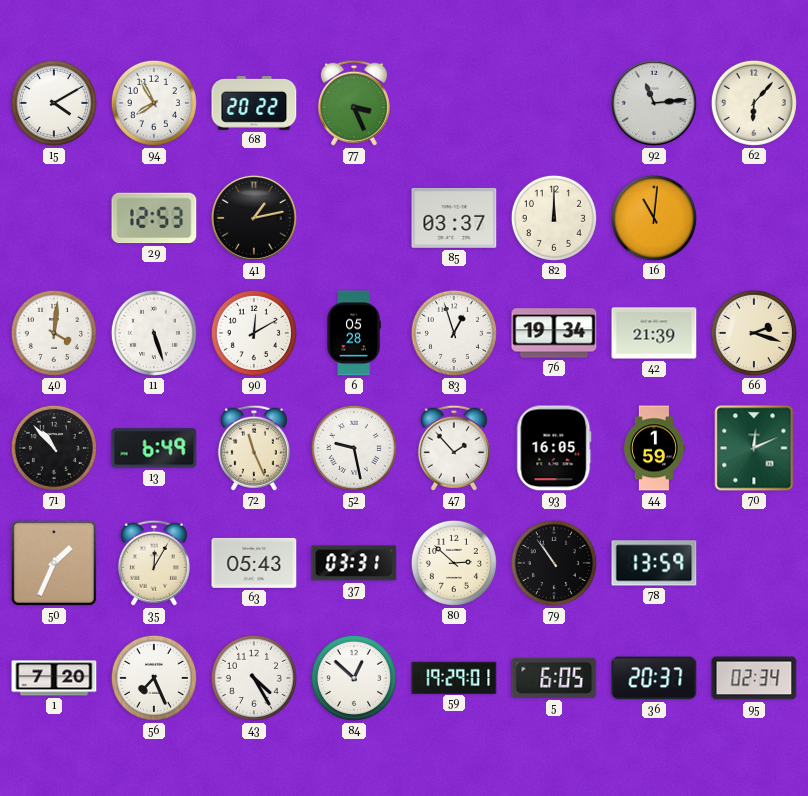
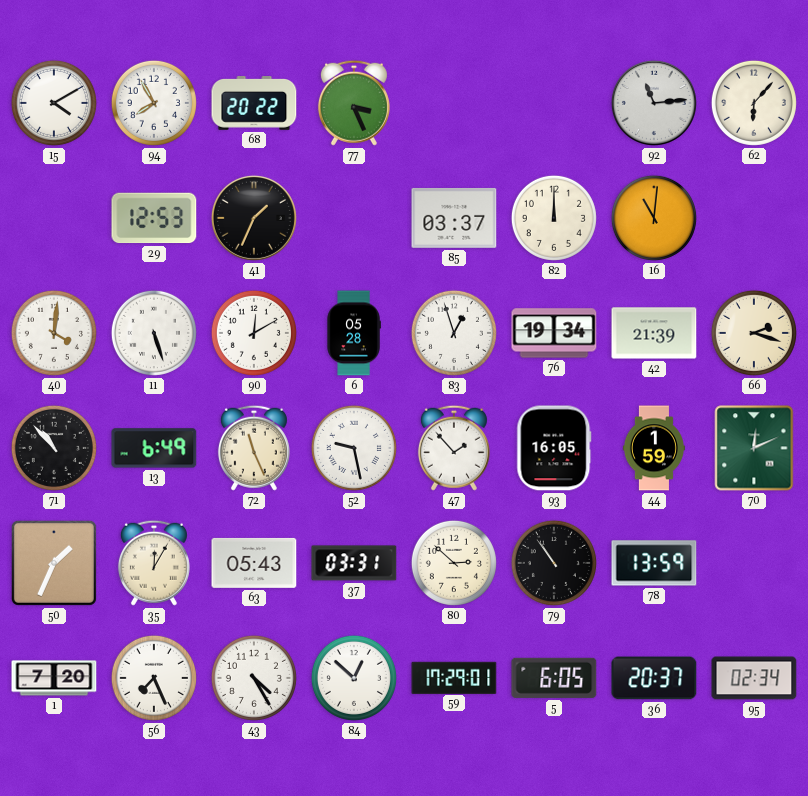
41: 1:13 -> 1:34
59: 19:29 -> 17:29
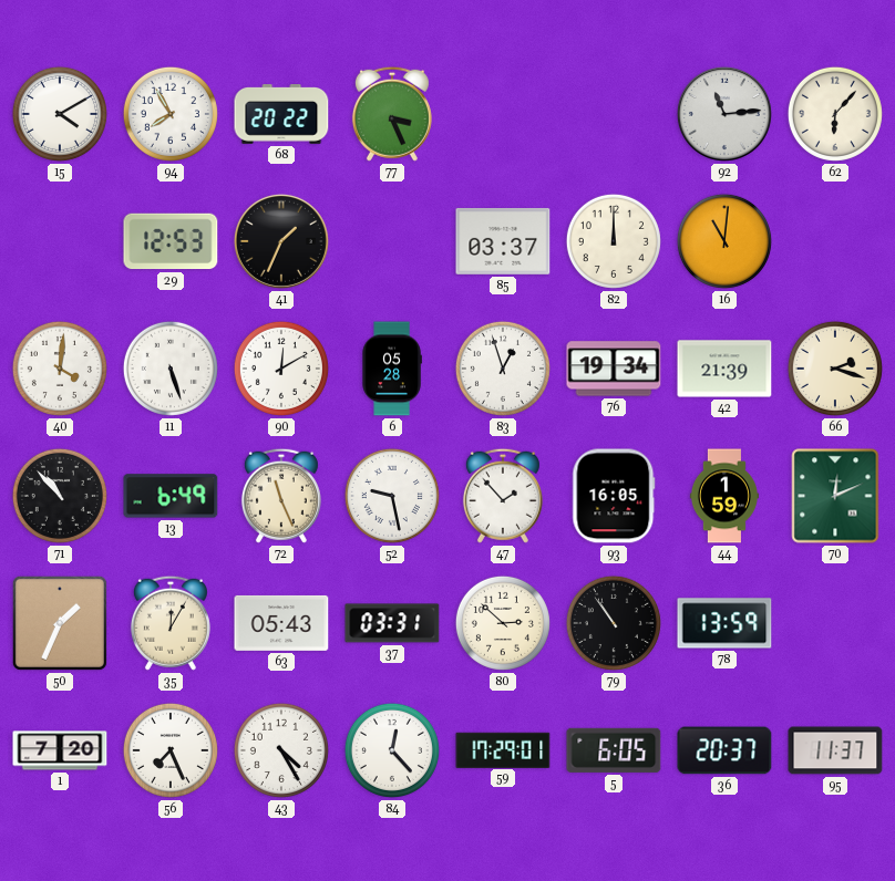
84: 12:52 -> 12:23
95: 02:34 -> 11:37
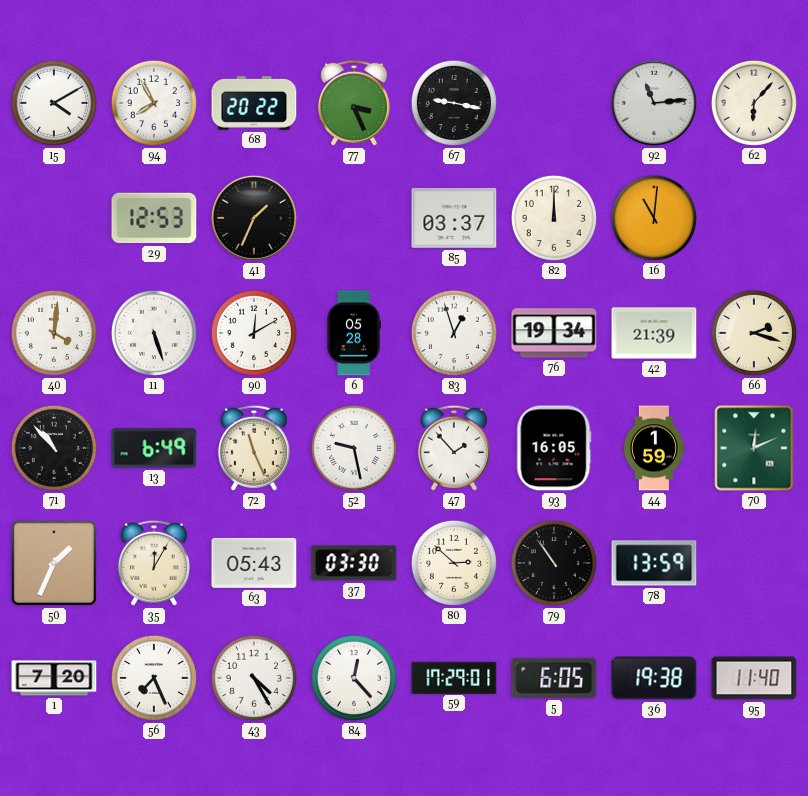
67: none -> 9:17
37: 03:31 -> 03:30
36: 20:37 -> 19:38
95: 11:37 -> 11:40
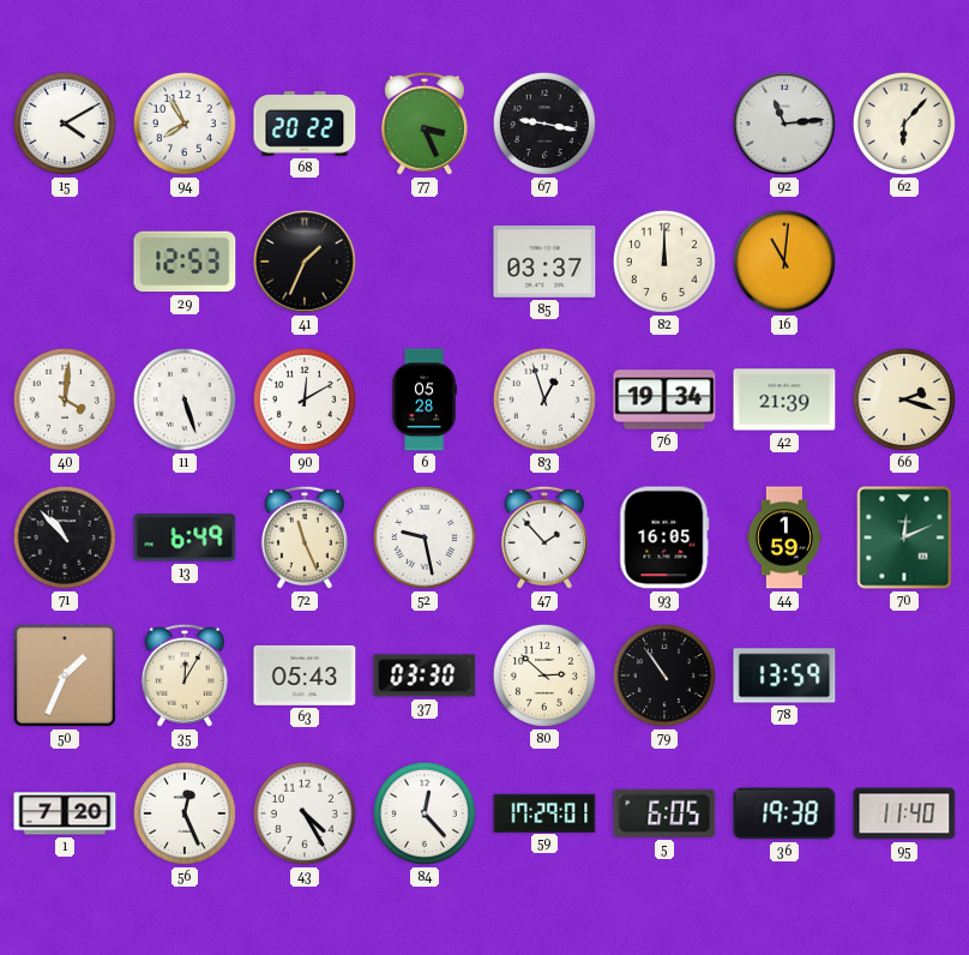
56: 7:26 -> 12:26
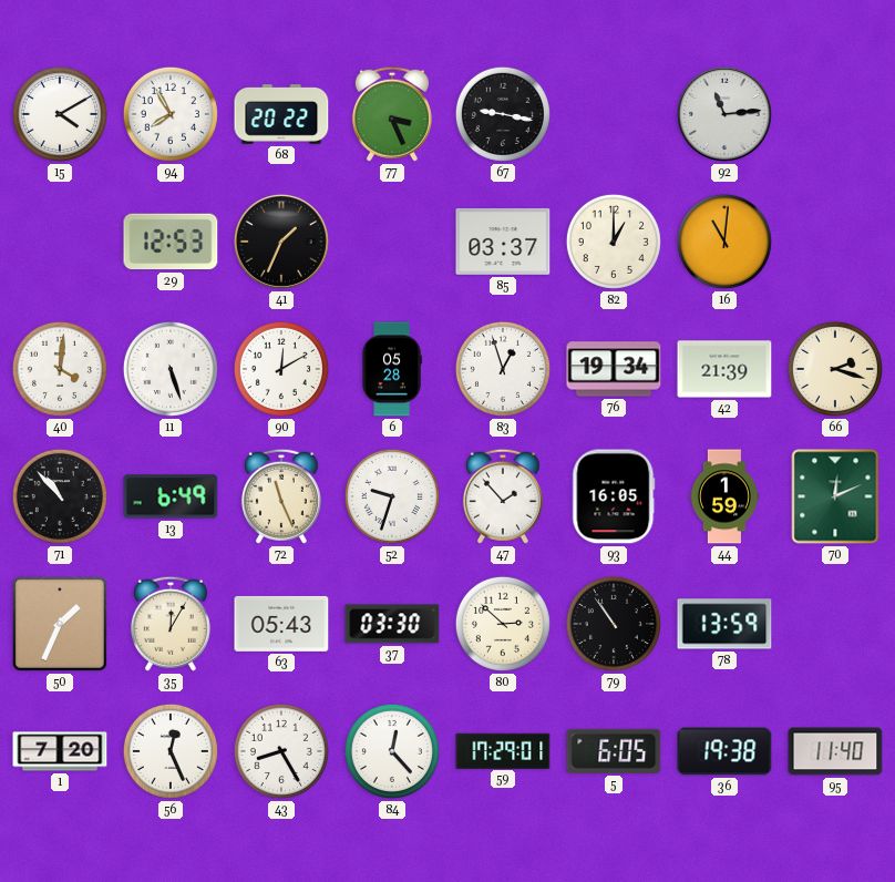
62: 6:07 -> none
82: 12:00 -> 1:00
52: 9:28 -> 9:33
43: 4:25 -> 8:25
